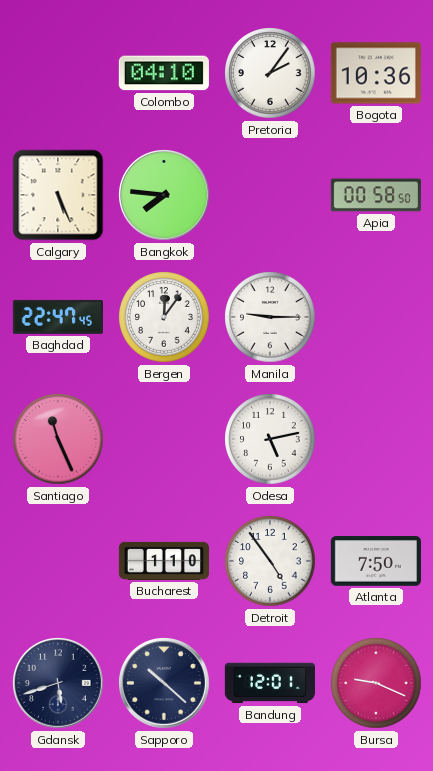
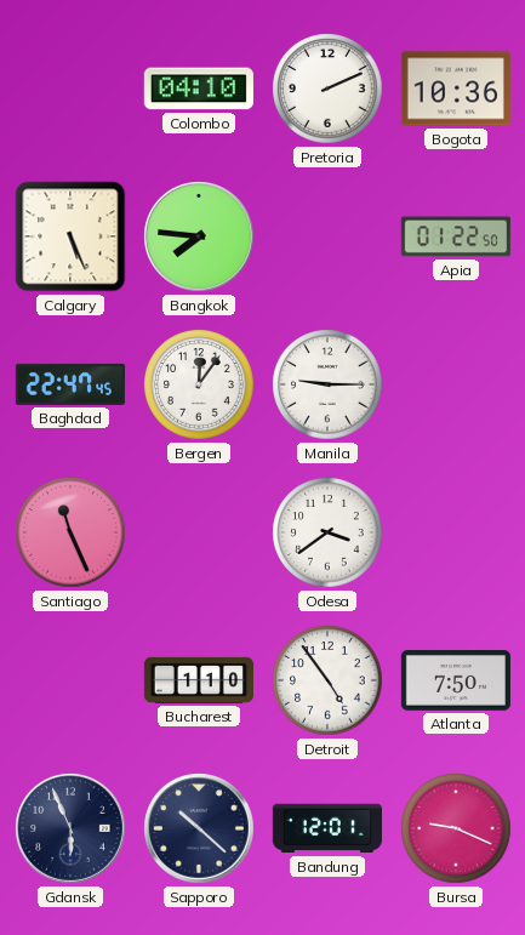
Pretoria: 2:06 -> 2:11
Apia: 00:58 -> 01:22
Odesa: 5:13 -> 3:39
Gdansk: 5:42 -> 5:56
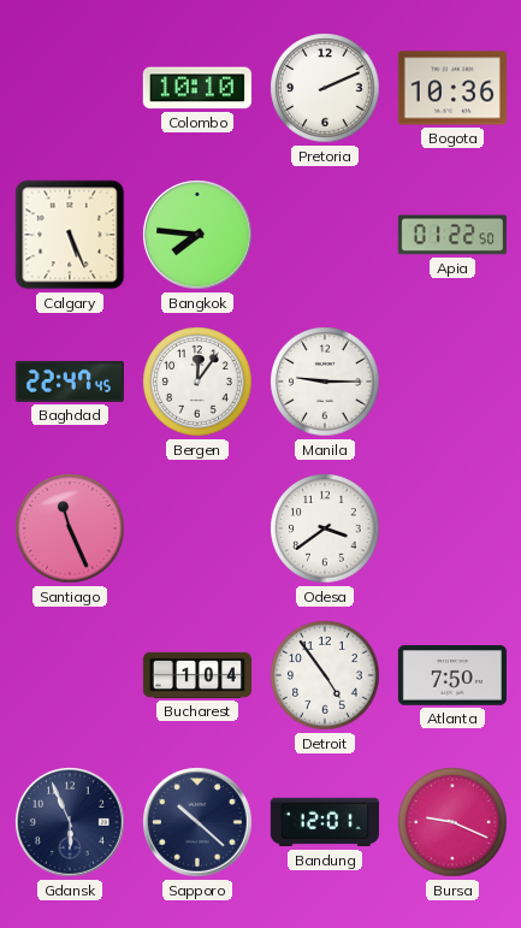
Colombo: 04:10 -> 10:10
Bucharest: 1:10 -> 1:04
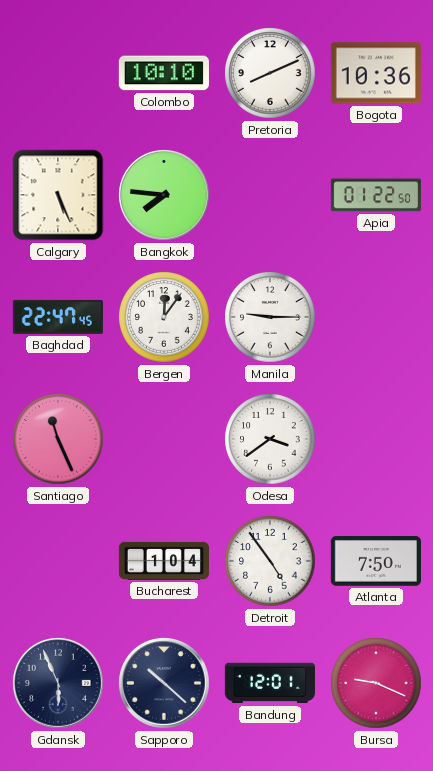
Pretoria: 2:11 -> 8:11
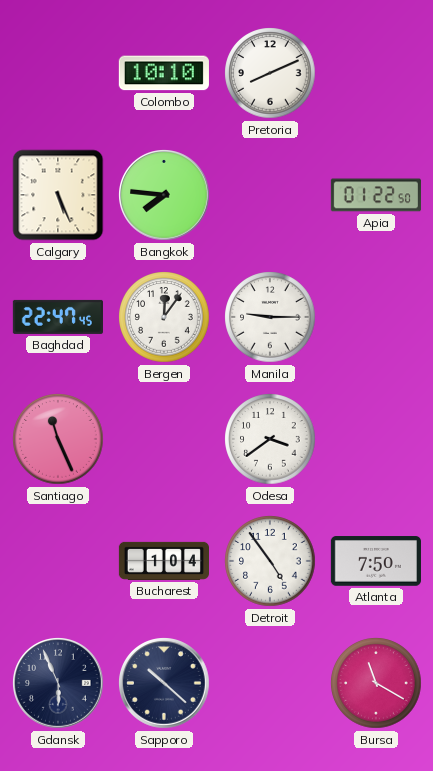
Bogota: 10:36 -> none
Bandung: 12:01 -> none
Bursa: 9:19 -> 11:20
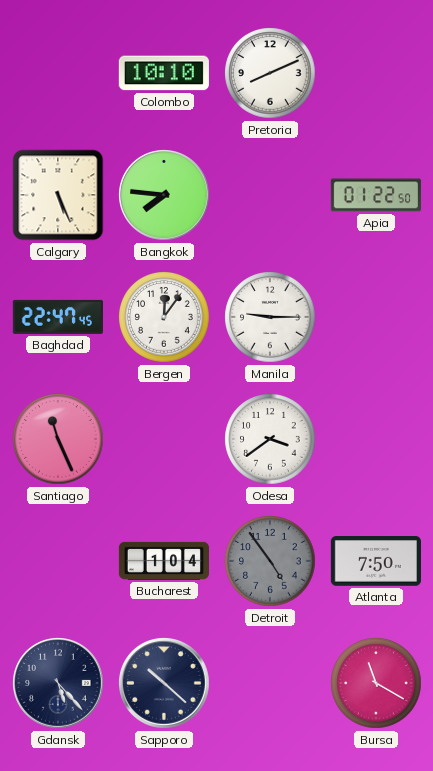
Detroit dial: white -> grey
Gdansk: 5:56 -> 5:23
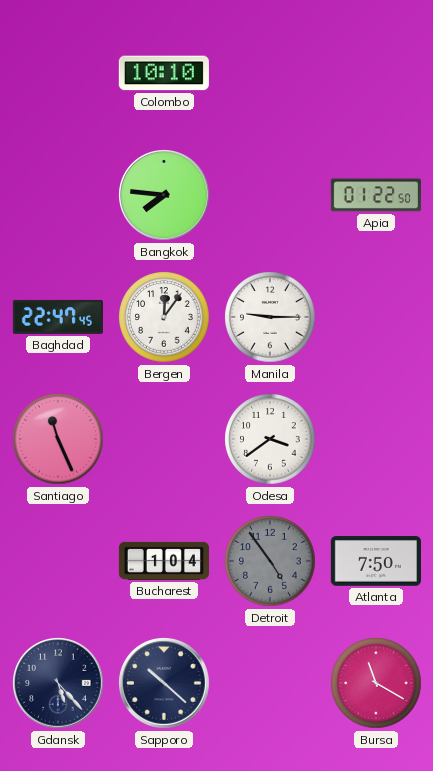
Pretoria: 8:11 -> none
Calgary: 5:26 -> none
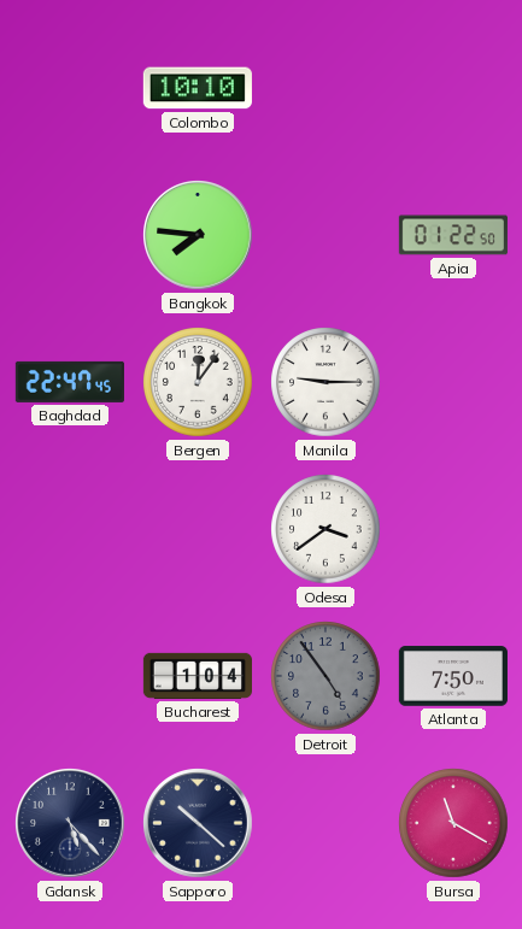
Santiago: 11:26 -> none
